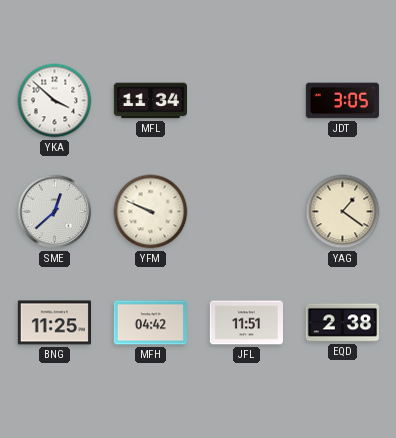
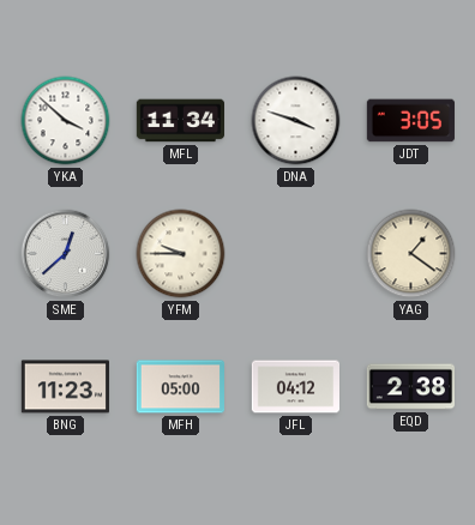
DNA: none -> 3:48
YFM: 9:49 -> 9:45
BNG: 11:25 -> 11:23
MFH: 04:42 -> 05:00
JFL: 11:51 -> 04:12
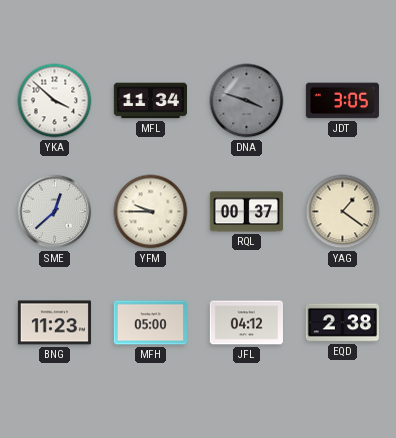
DNA dial: white -> grey
RQL: none -> 00:37
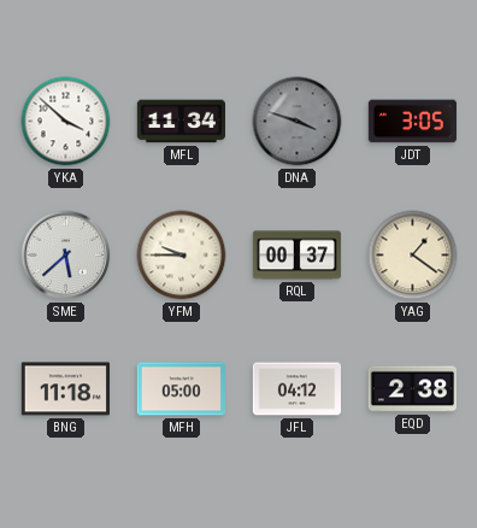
SME: 12:38 -> 5:38
BNG: 11:23 -> 11:18
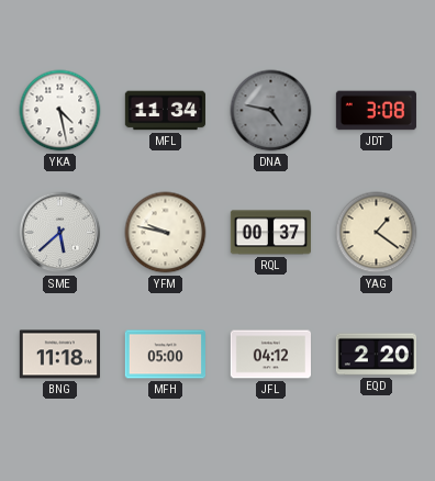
YKA: 3:52 -> 4:28
DNA: 3:48 -> 4:47
JDT: 3:05 -> 3:08
YFM: 9:45 -> 9:47
EQD: 2:38 -> 2:20
